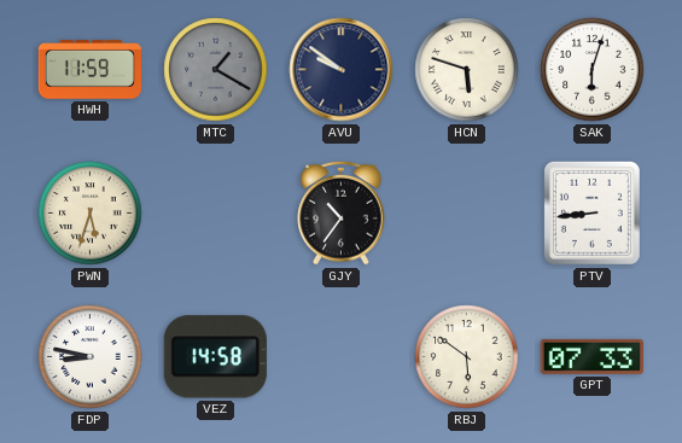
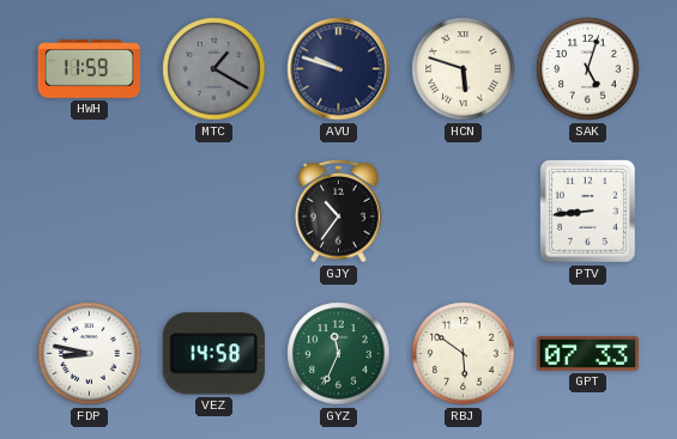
AVU: 9:51 -> 9:48
SAK: 6:03 -> 5:03
PWN: 5:33 -> none
GYZ: none -> 11:34
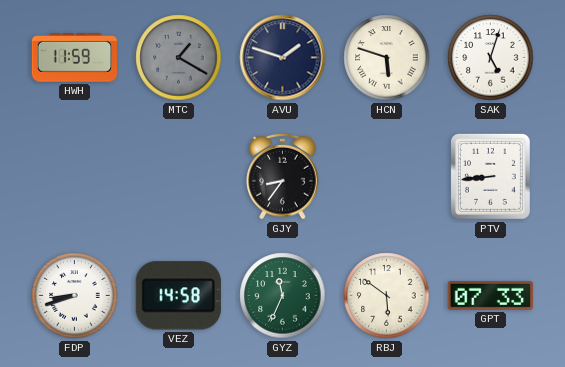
AVU: 9:48 -> 1:48
GJY: 10:36 -> 8:36
FDP: 8:47 -> 8:42
